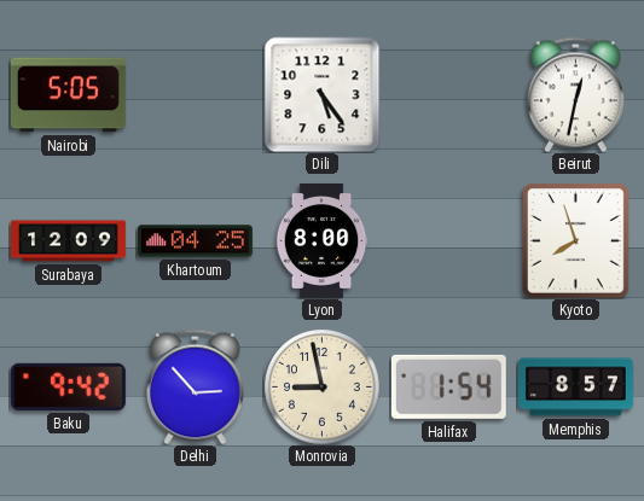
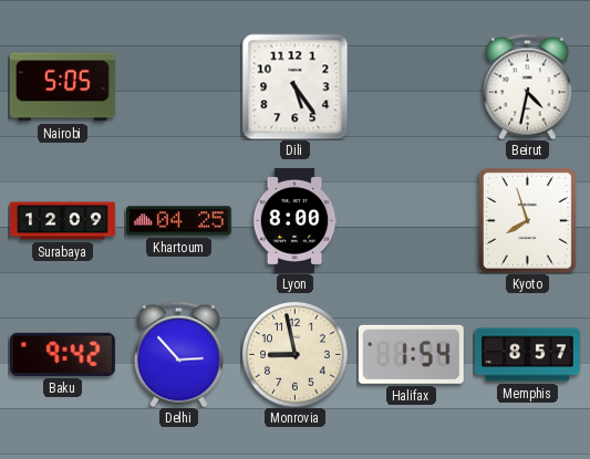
Beirut: 12:32 -> 4:32
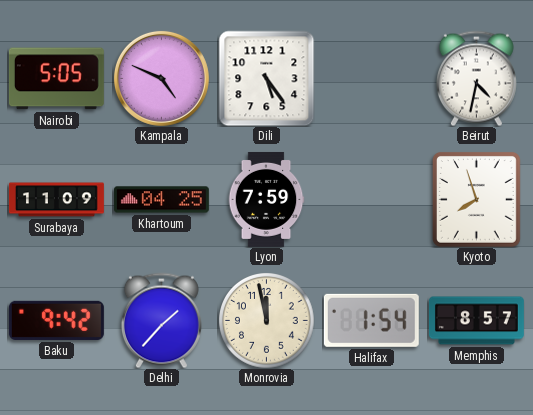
Kampala: none -> 4:49
Surabaya: 12:09 -> 11:09
Lyon: 8:00 -> 7:59
Delhi: 2:53 -> 1:37
Monrovia: 8:58 -> 11:58
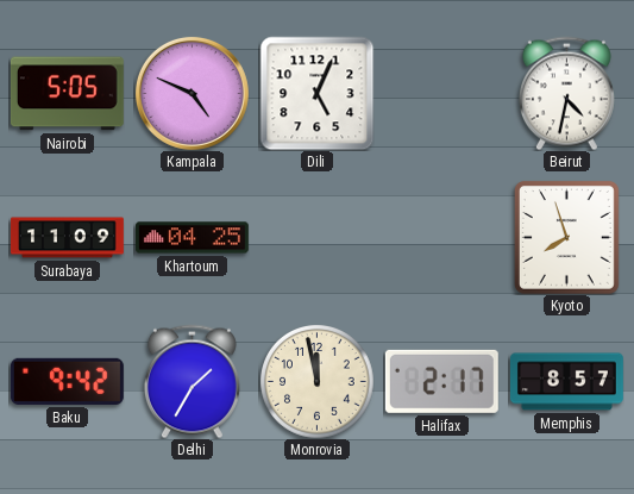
Dili: 5:24 -> 5:04
Lyon: 7:59 -> none
Delhi: 1:37 -> 1:35
Halifax: 1:54 -> 2:17
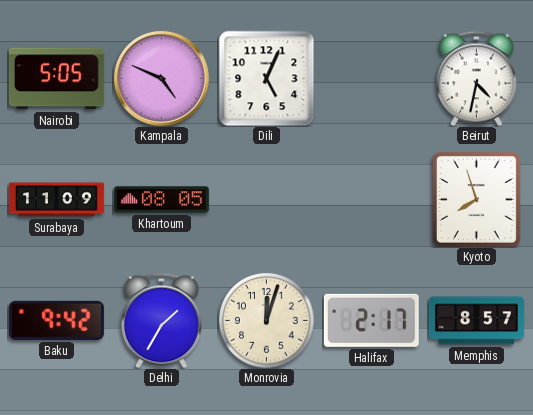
Khartoum: 04:25 -> 08:05
Monrovia: 11:58 -> 12:03
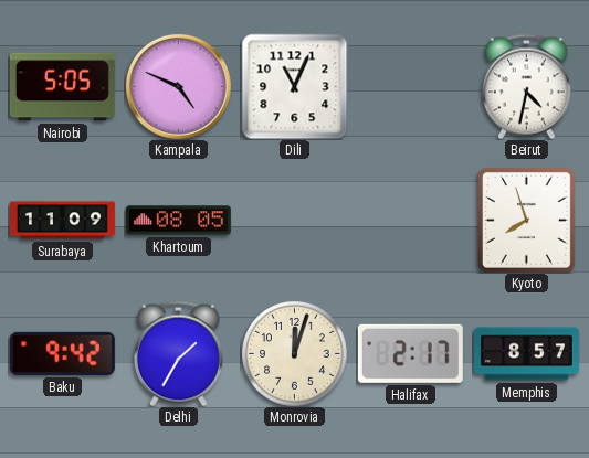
Dili: 5:04 -> 11:04
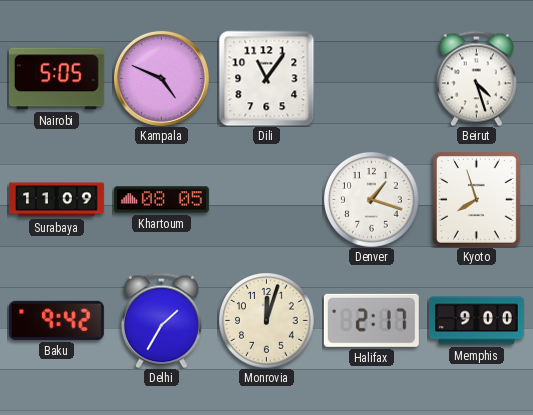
Dili: 11:04 -> 11:06
Beirut: 4:32 -> 4:27
Denver: none -> 1:18
Memphis: 8:57 -> 9:00
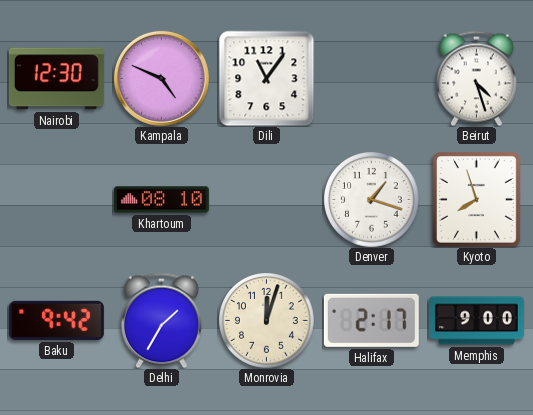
Nairobi: 5:05 -> 12:30
Surabaya: 11:09 -> none
Khartoum: 08:05 -> 08:10
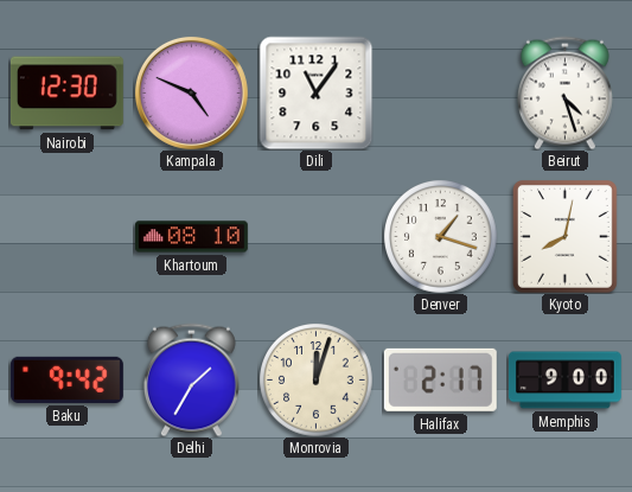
Kyoto: 7:57 -> 8:02
